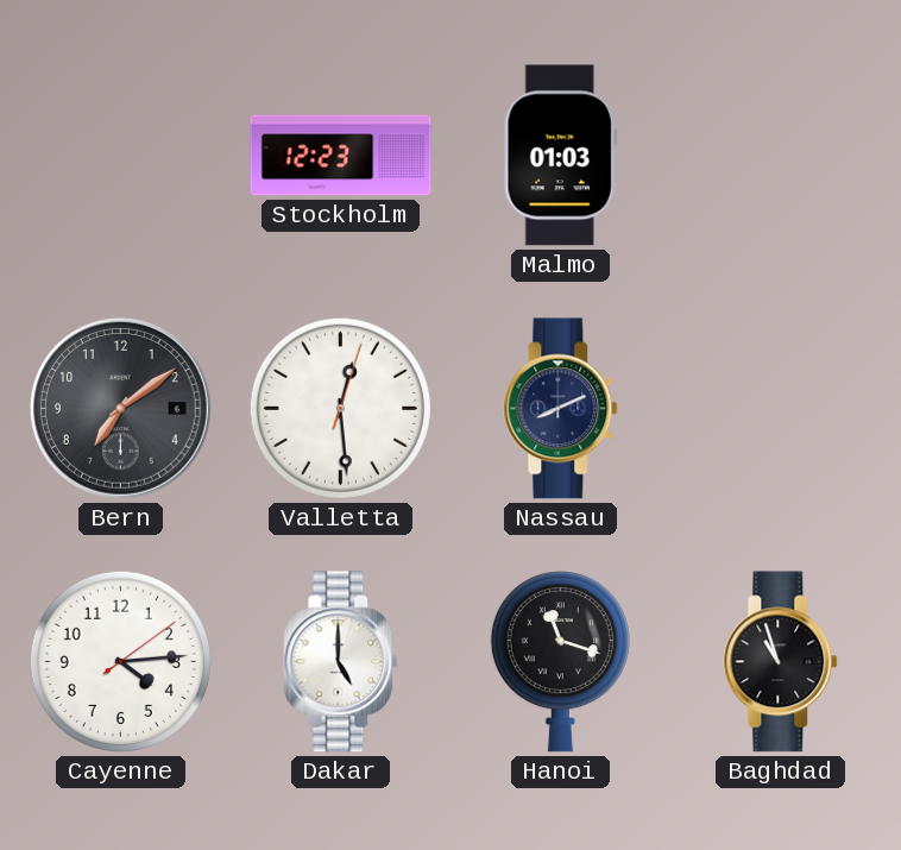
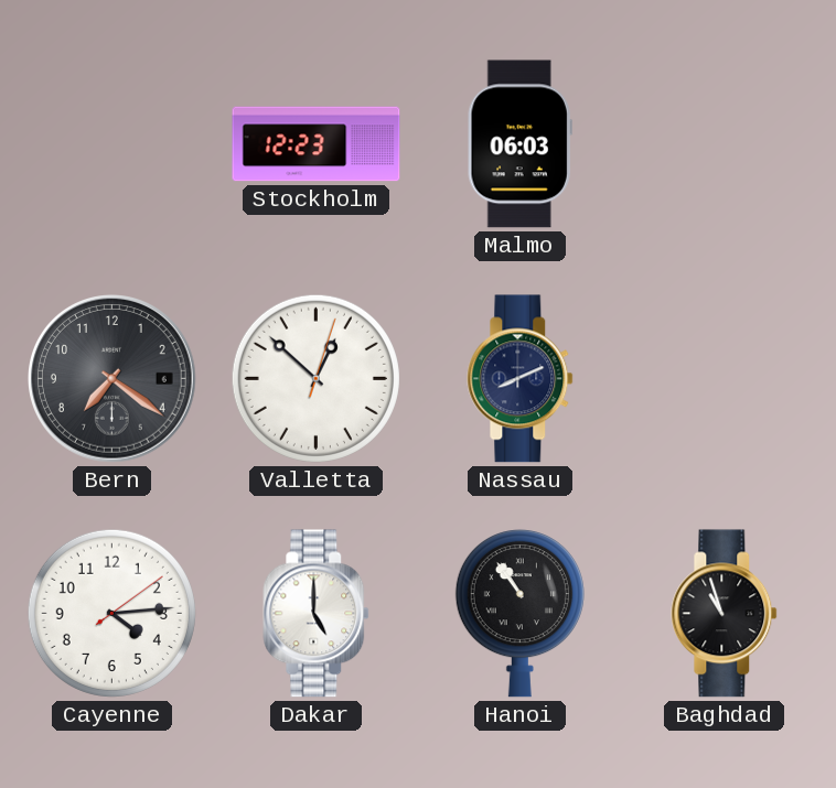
Malmo: 01:03 -> 06:03
Bern: 7:09 -> 7:21
Valletta: 12:29 -> 12:52
Hanoi: 11:18 -> 10:54
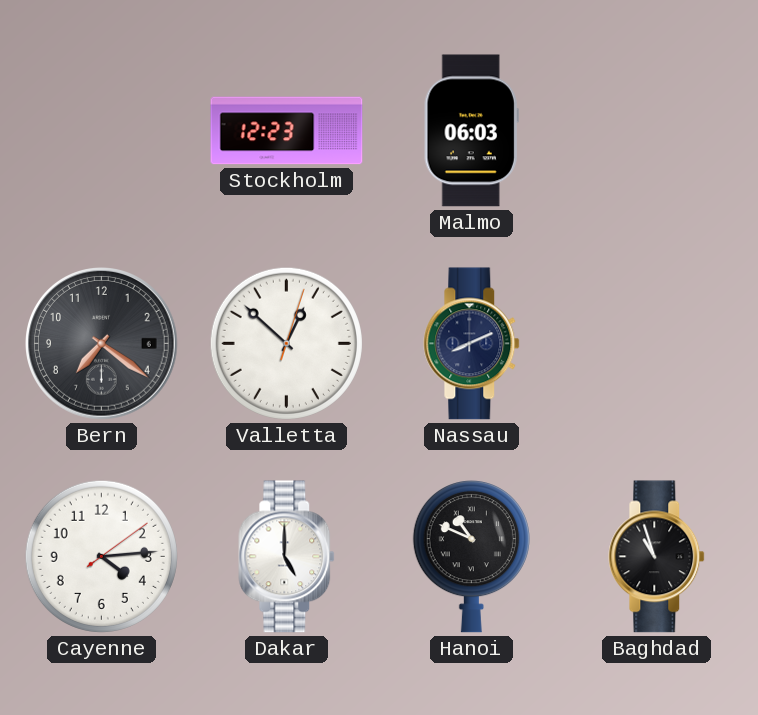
Hanoi: 10:54 -> 10:49
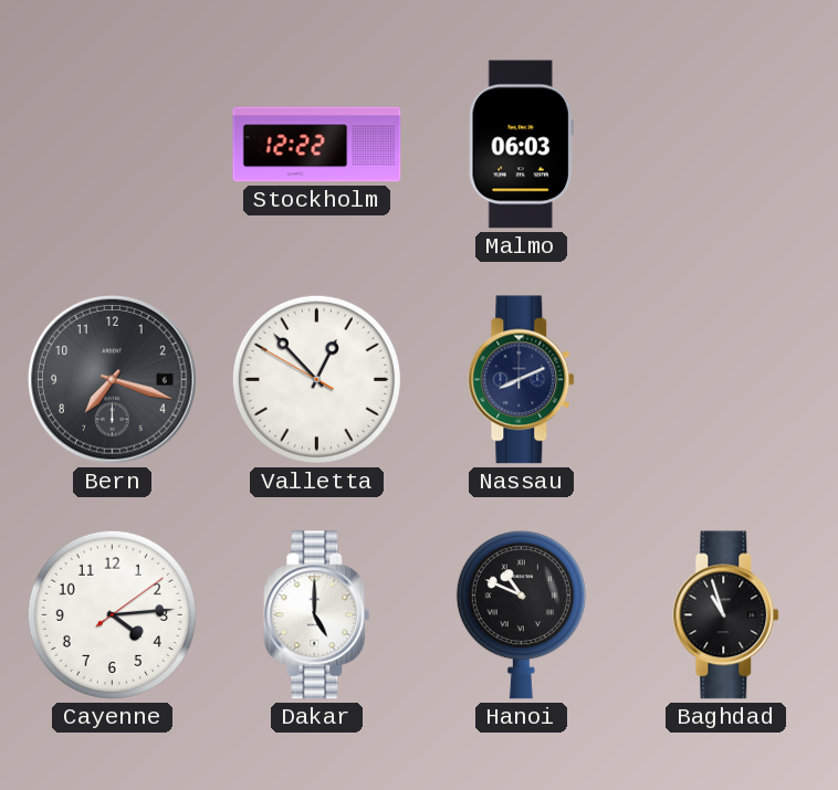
Stockholm: 12:23 -> 12:22
Bern: 7:21 -> 7:18
Valletta: 12:52:03 -> 12:52:50
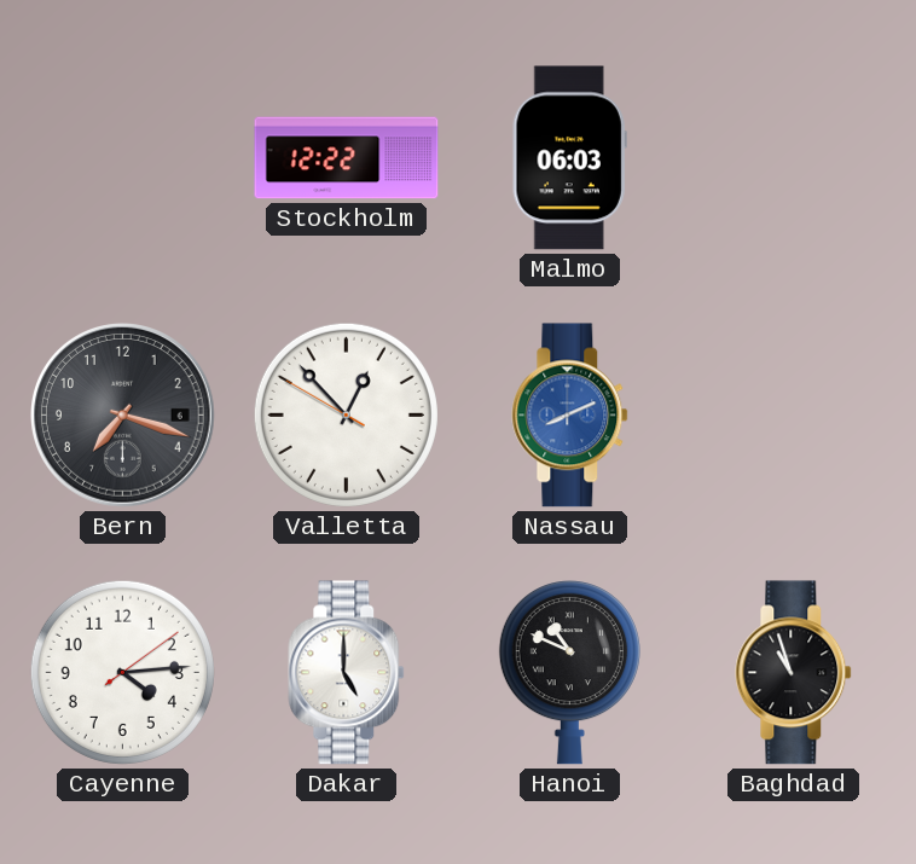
Nassau dial: navy -> blue
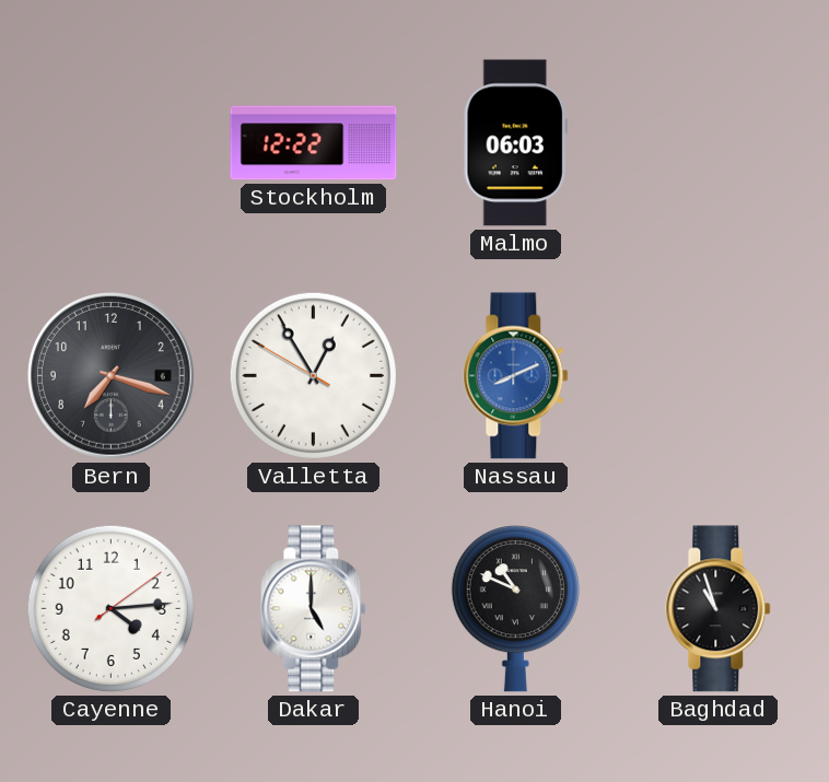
Valletta: 12:52 -> 12:54
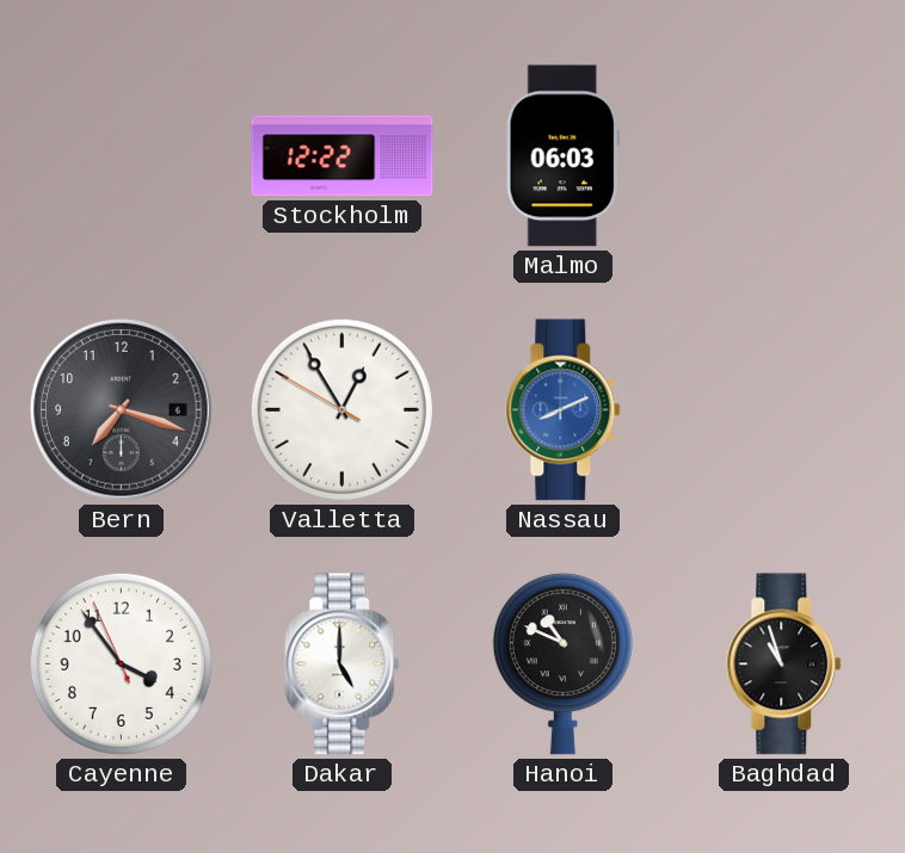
Cayenne: 4:14 -> 3:53
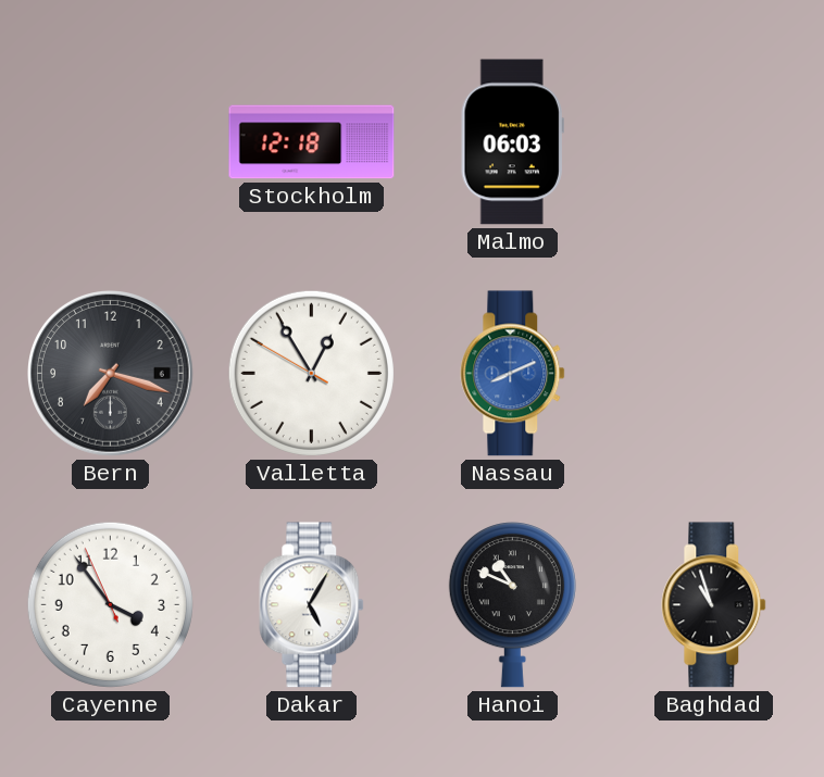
Stockholm: 12:22 -> 12:18
Dakar: 5:00 -> 5:05
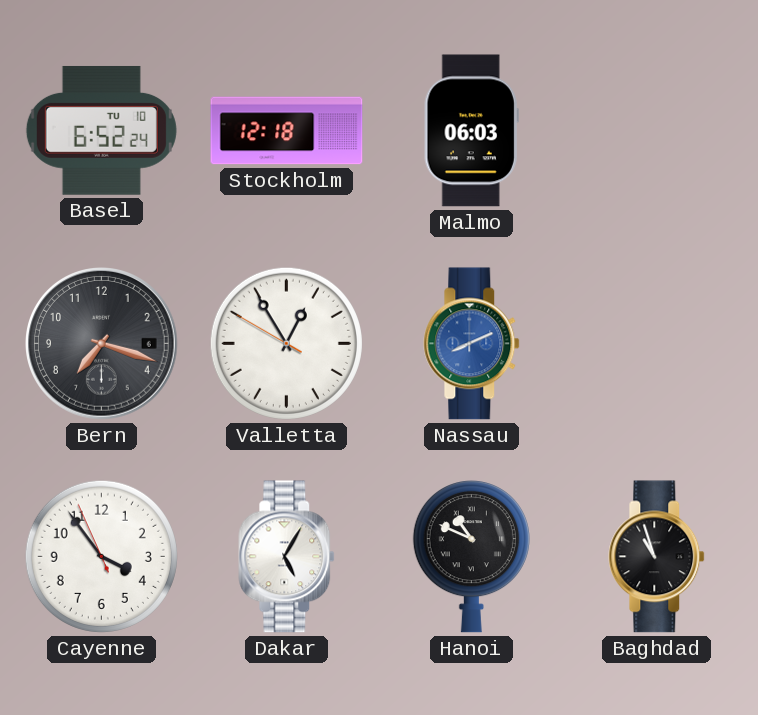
Basel: none -> 6:52
